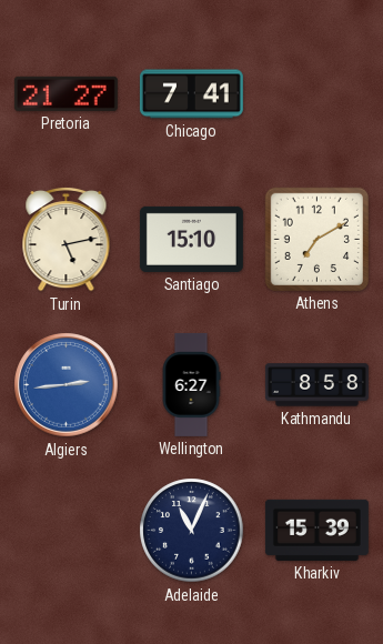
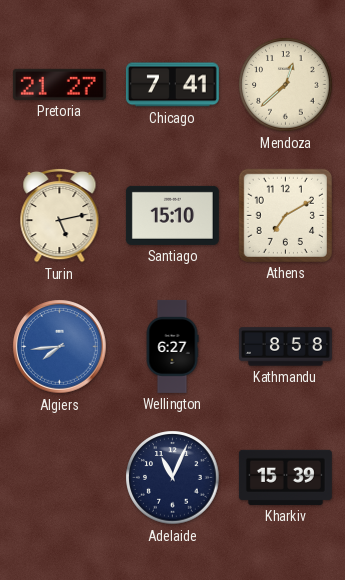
Mendoza: none -> 12:38
Algiers: 2:44 -> 7:44
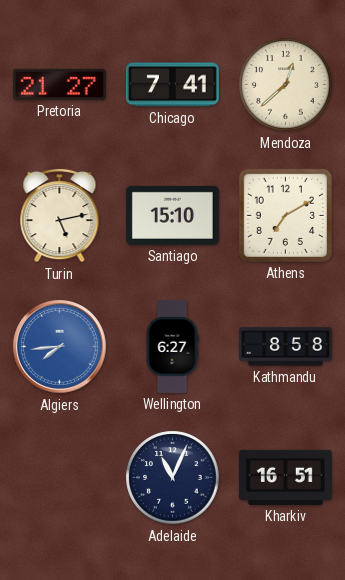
Kharkiv: 15:39 -> 16:51
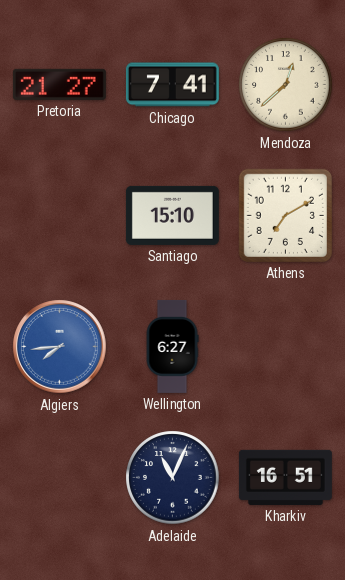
Turin: 5:13 -> none
Kathmandu: 8:58 -> none
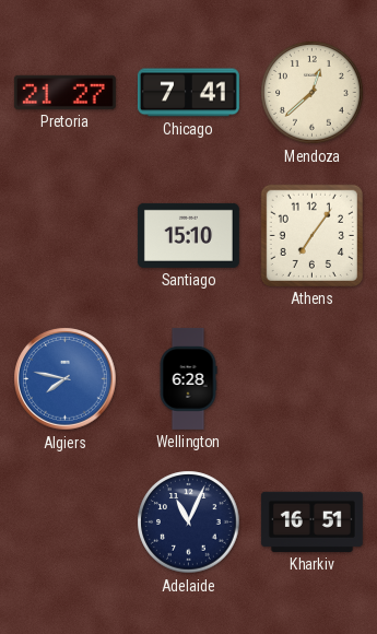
Athens: 7:10 -> 7:06
Algiers: 7:44 -> 7:47
Wellington: 6:27 -> 6:28
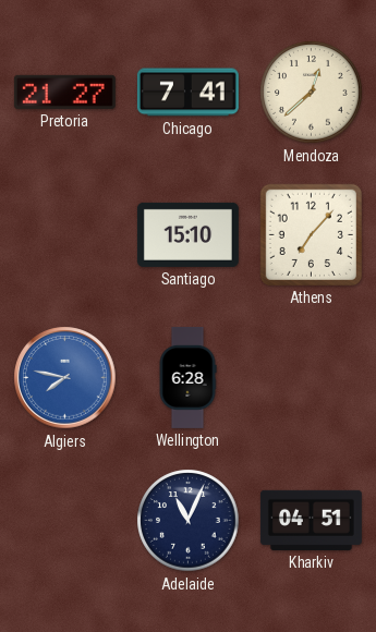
Athens: 7:06 -> 7:07
Kharkiv: 16:51 -> 04:51
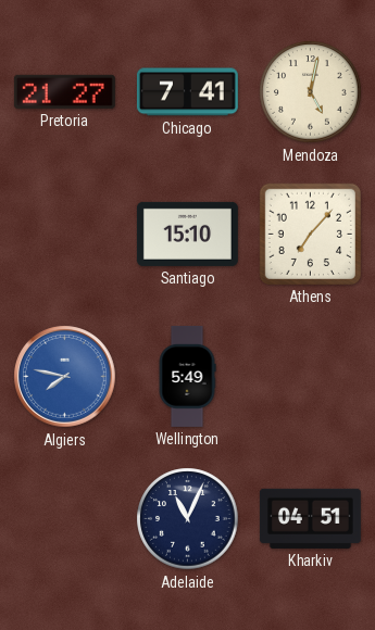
Mendoza: 12:38 -> 5:02
Wellington: 6:28 -> 5:49
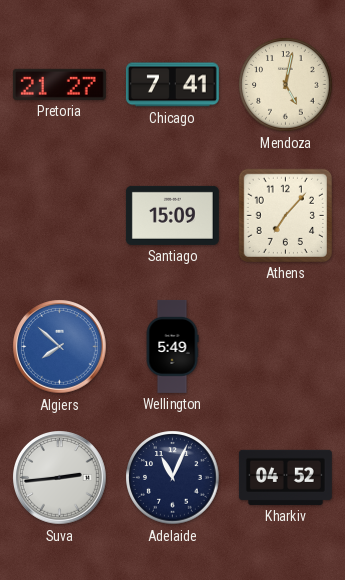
Santiago: 15:10 -> 15:09
Algiers: 7:47 -> 7:52
Suva: none -> 2:44
Kharkiv: 04:51 -> 04:52
